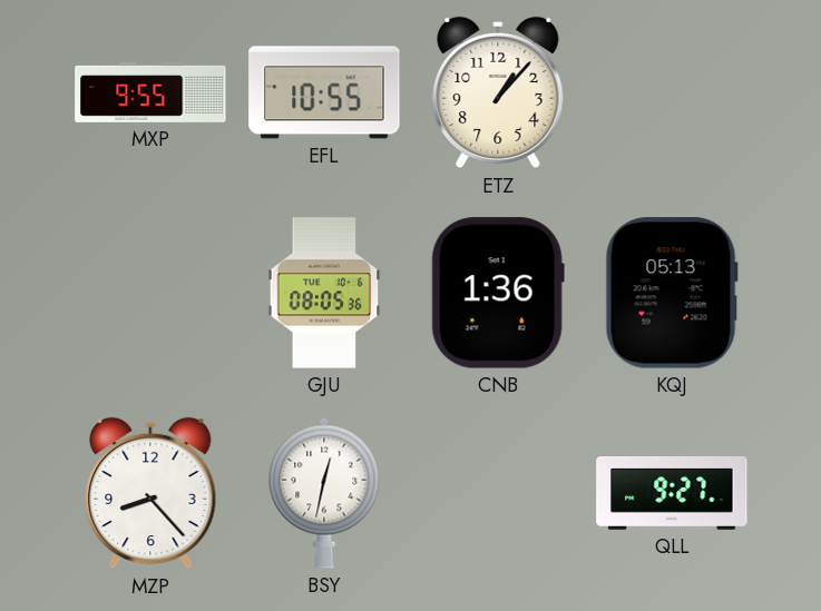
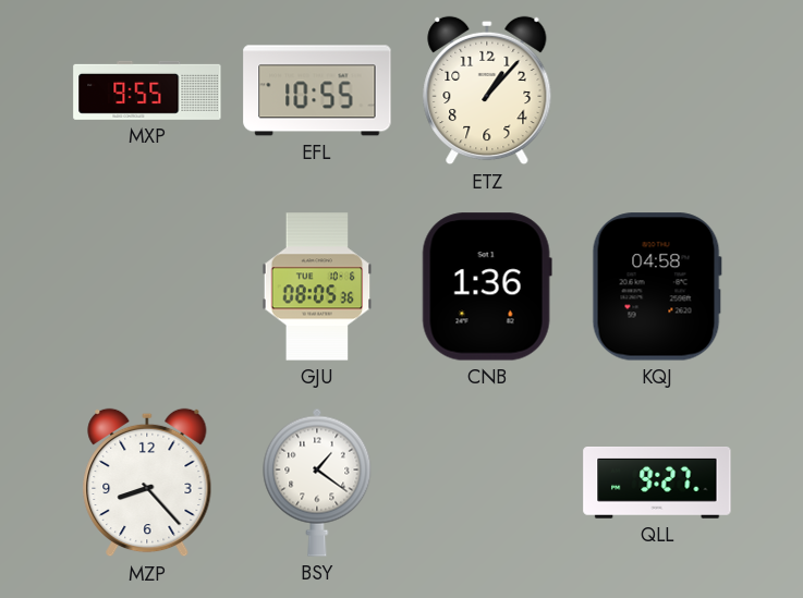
KQJ: 05:13 -> 04:58
BSY: 12:32 -> 1:21
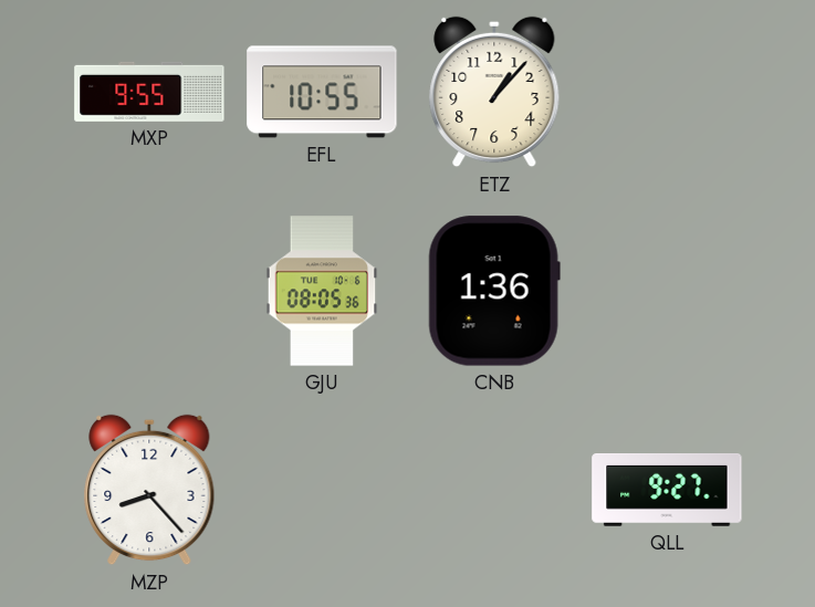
KQJ: 04:58 -> none
BSY: 1:21 -> none
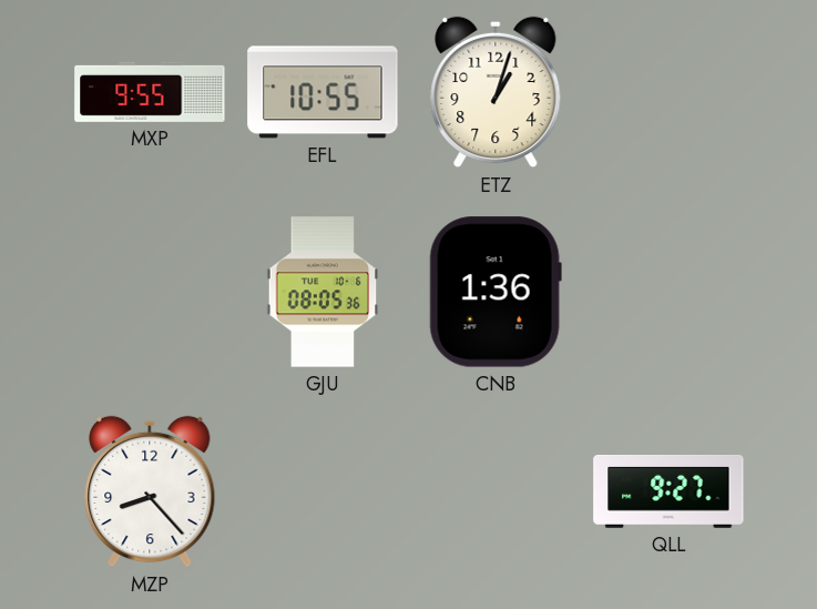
ETZ: 1:07 -> 1:03
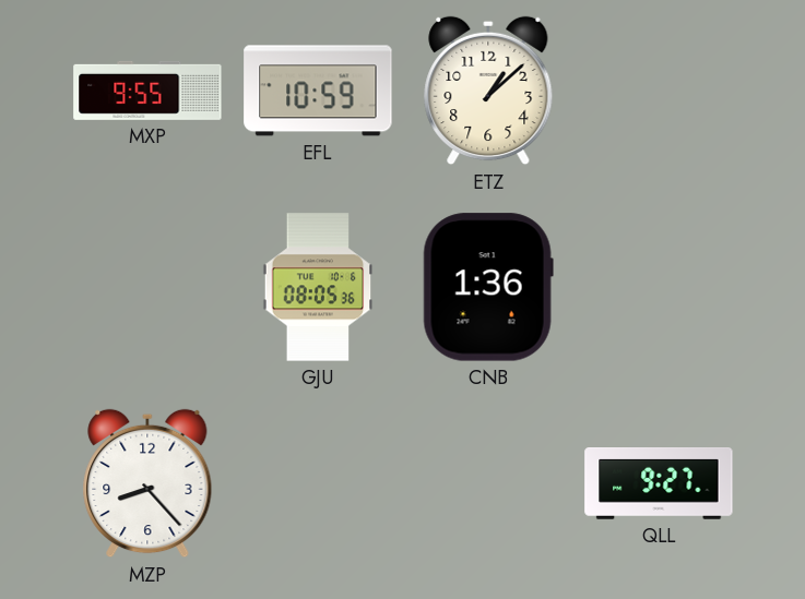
EFL: 10:55 -> 10:59
ETZ: 1:03 -> 1:08
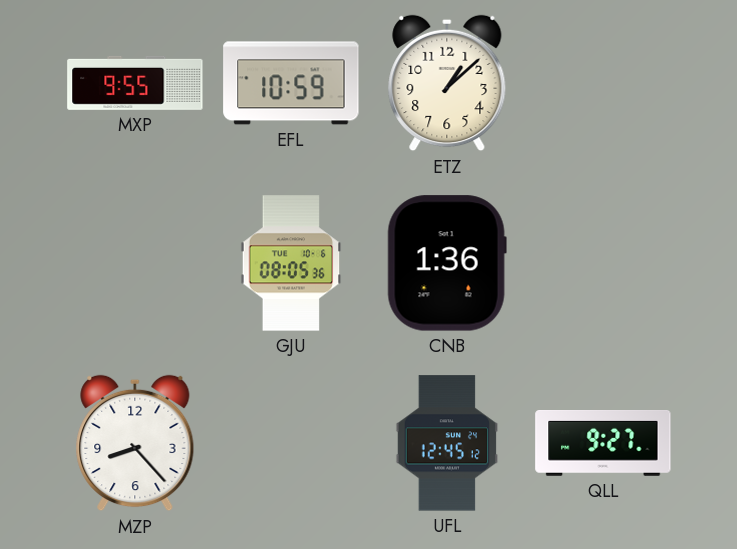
UFL: none -> 12:45
